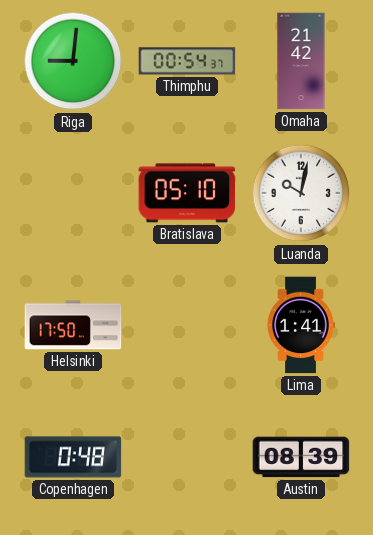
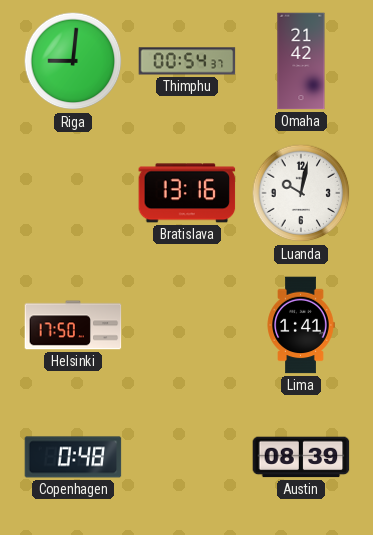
Bratislava: 05:10 -> 13:16
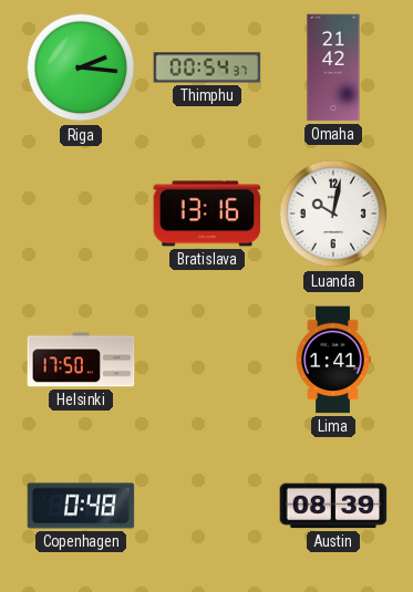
Riga: 9:01 -> 2:16
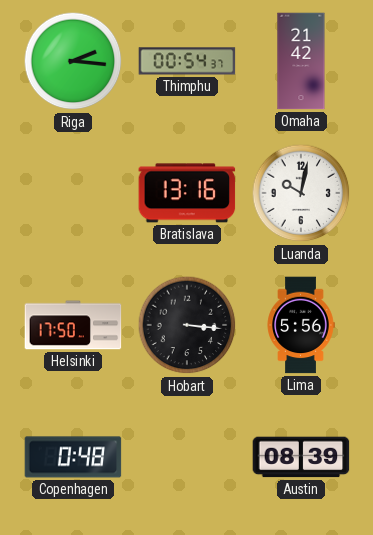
Hobart: none -> 3:16
Lima: 1:41 -> 5:56
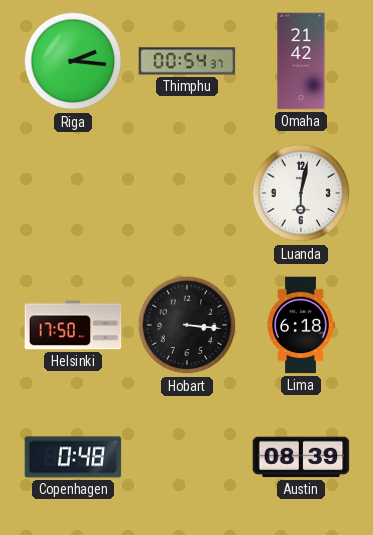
Bratislava: 13:16 -> none
Luanda: 10:02 -> 6:02
Lima: 5:56 -> 6:18
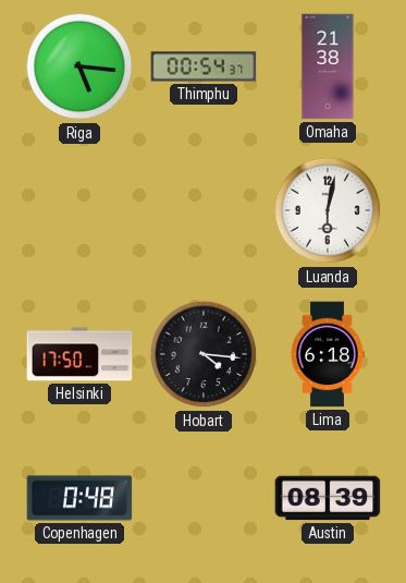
Riga: 2:16 -> 5:16
Omaha: 21:42 -> 21:38
Hobart: 3:16 -> 4:16
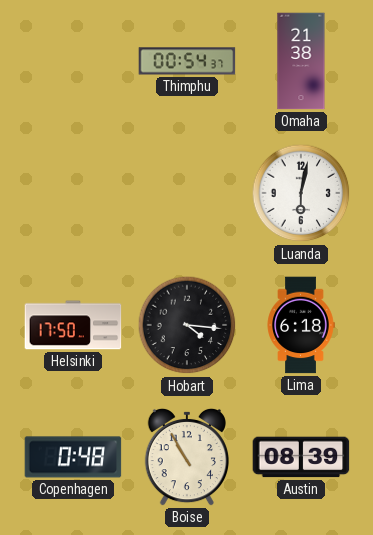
Riga: 5:16 -> none
Boise: none -> 10:55
